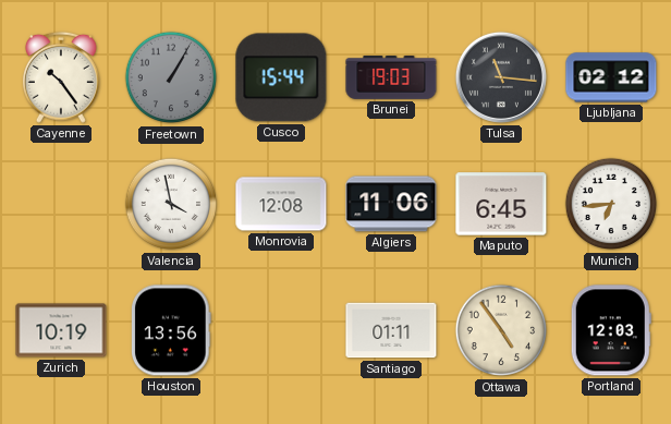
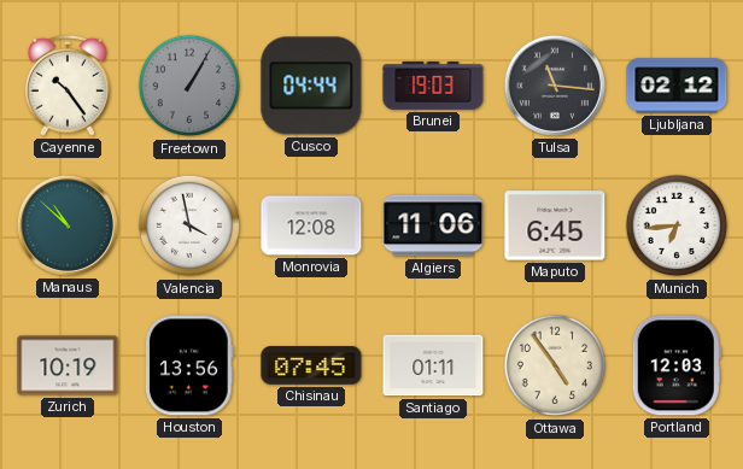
Cusco: 15:44 -> 04:44
Manaus: none -> 10:52
Chisinau: none -> 07:45
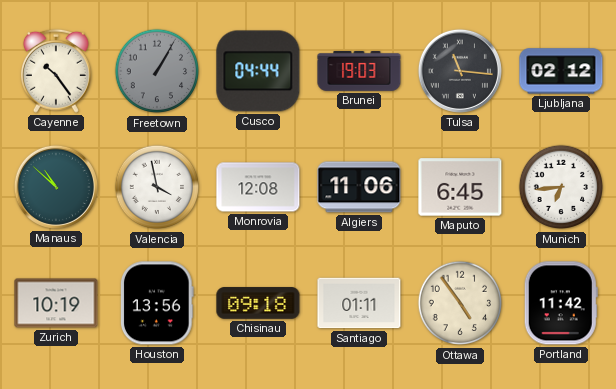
Chisinau: 07:45 -> 09:18
Portland: 12:03 -> 11:42
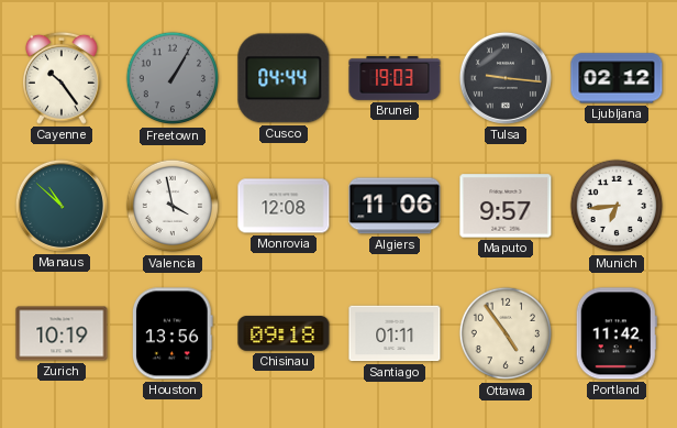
Tulsa: 11:16 -> 9:16
Maputo: 6:45 -> 9:57
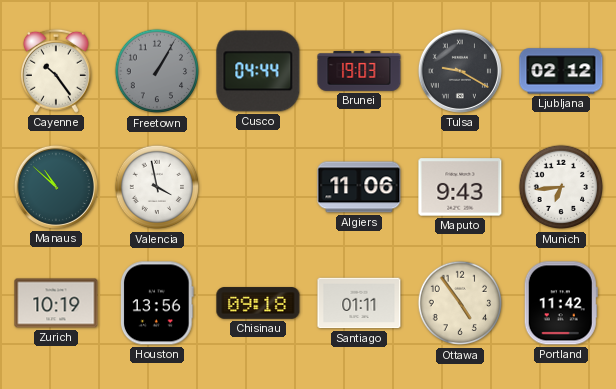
Tulsa: 9:16 -> 9:20
Monrovia: 12:08 -> none
Maputo: 9:57 -> 9:43
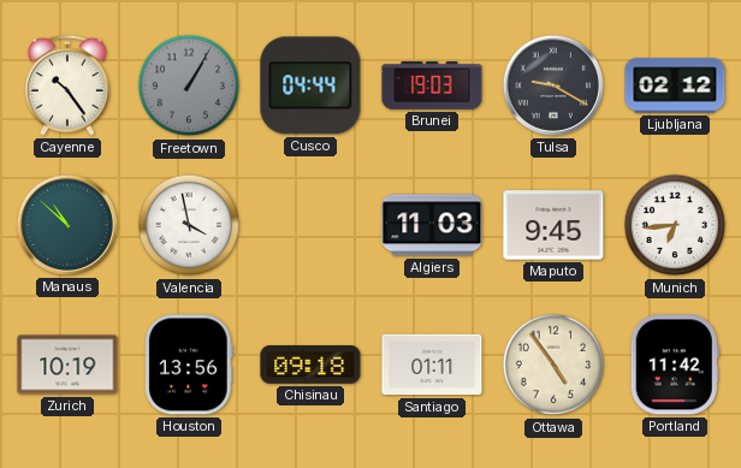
Algiers: 11:06 -> 11:03
Maputo: 9:43 -> 9:45
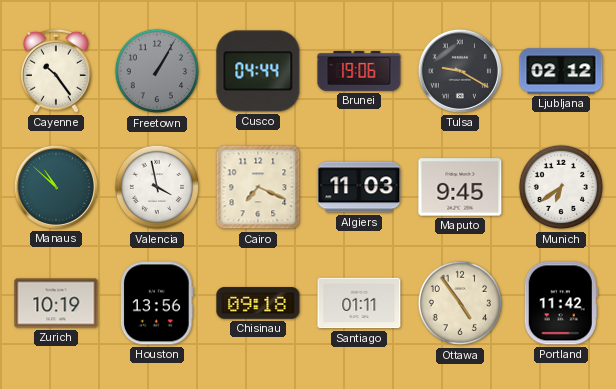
Brunei: 19:03 -> 19:06
Cairo: none -> 7:19
Munich: 6:44 -> 6:39
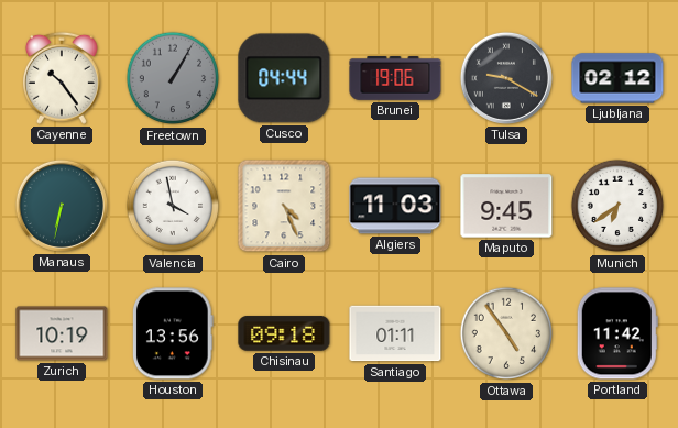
Manaus: 10:52 -> 6:32
Cairo: 7:19 -> 4:26
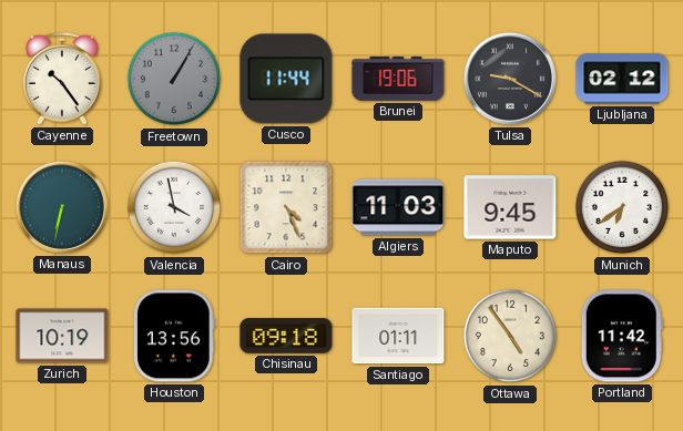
Cusco: 04:44 -> 11:44
